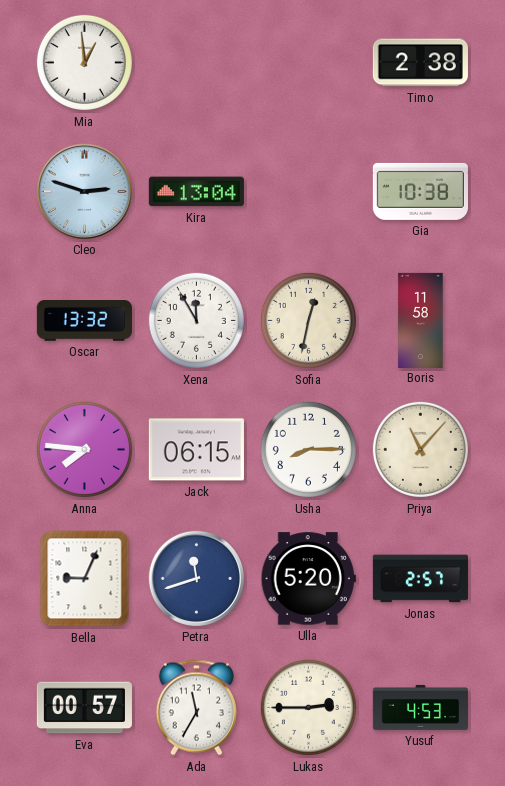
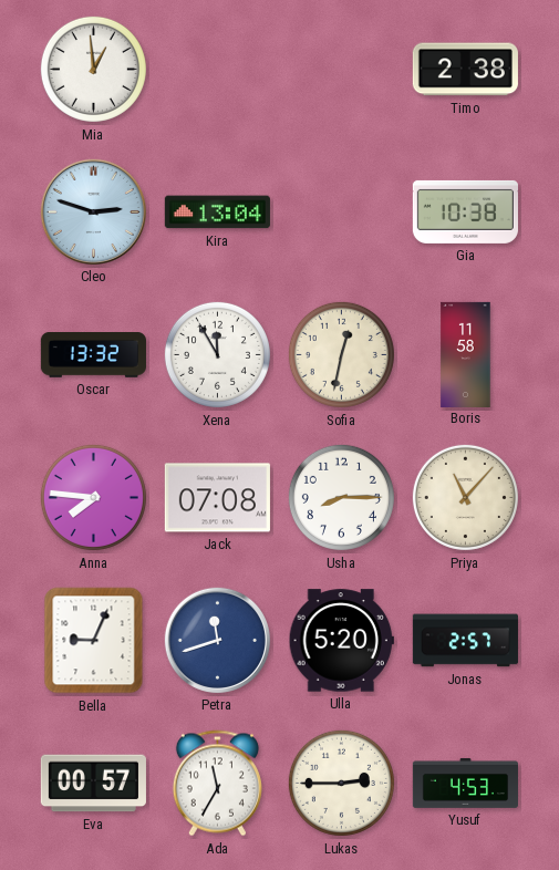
Jack: 06:15 -> 07:08
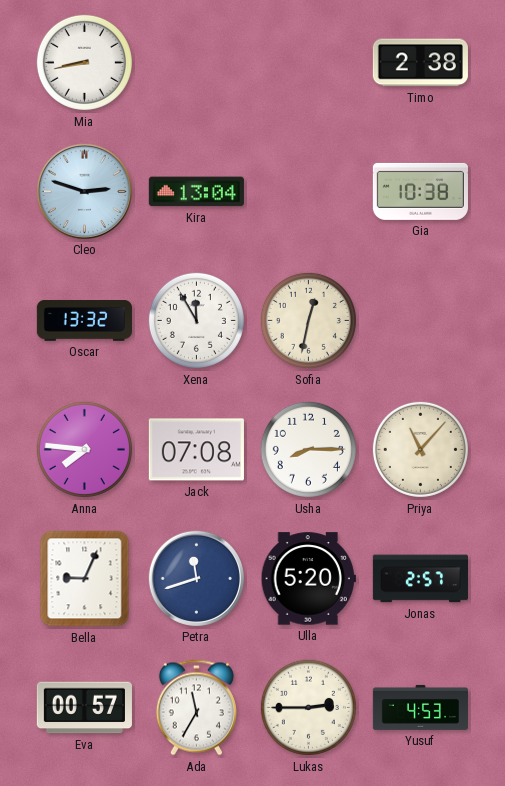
Mia: 12:59 -> 8:43
Boris: 11:58 -> none
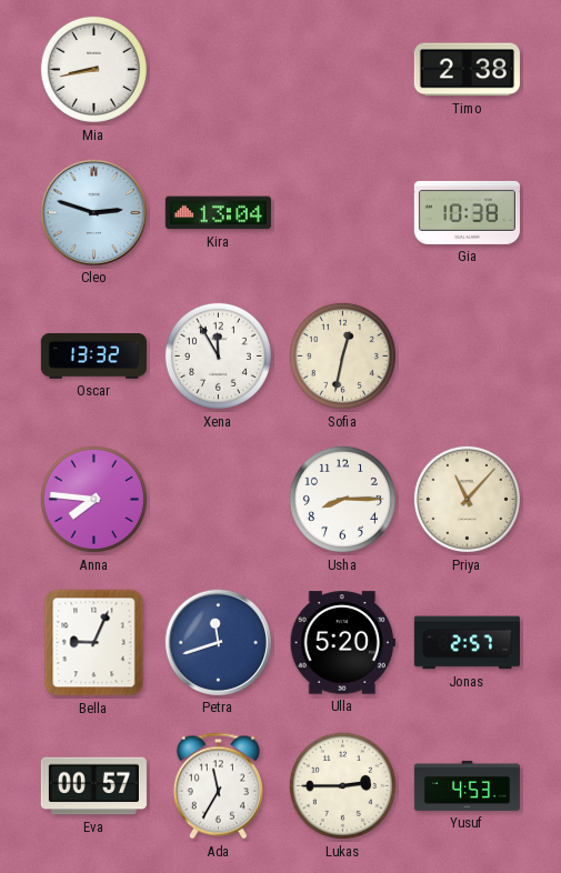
Jack: 07:08 -> none
